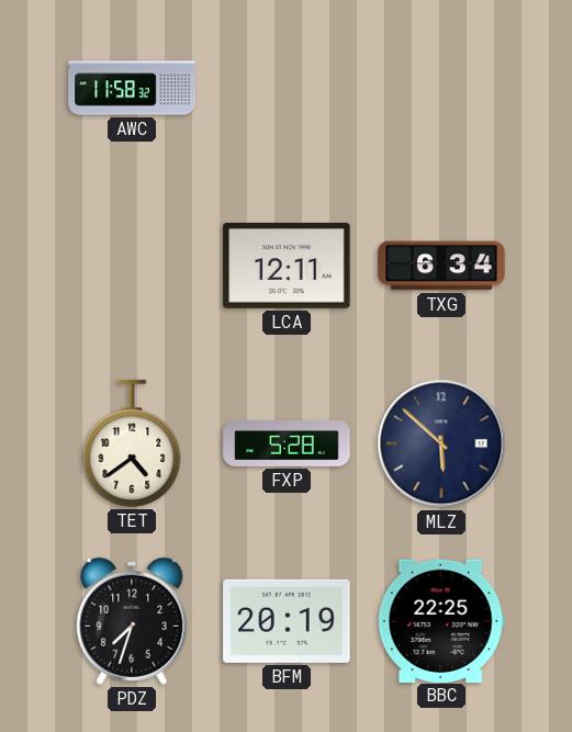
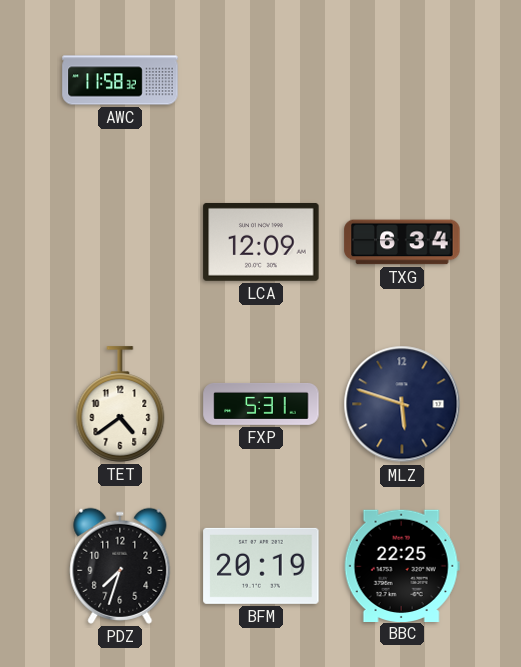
LCA: 12:11 -> 12:09
FXP: 5:28 -> 5:31
MLZ: 5:52 -> 5:48
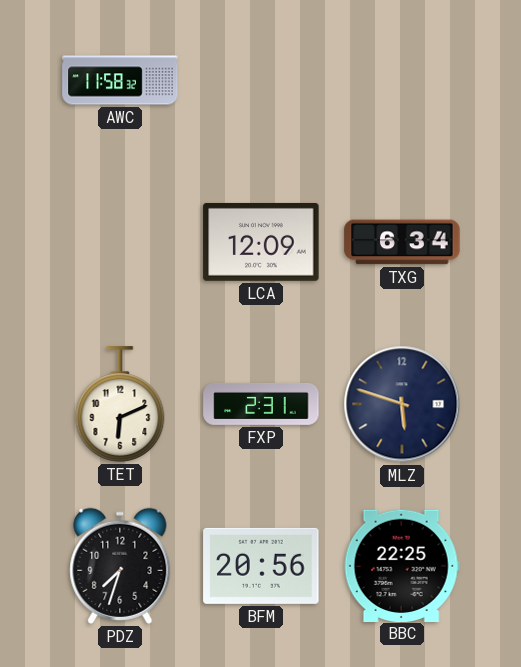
TET: 4:39 -> 6:11
FXP: 5:31 -> 2:31
BFM: 20:19 -> 20:56
